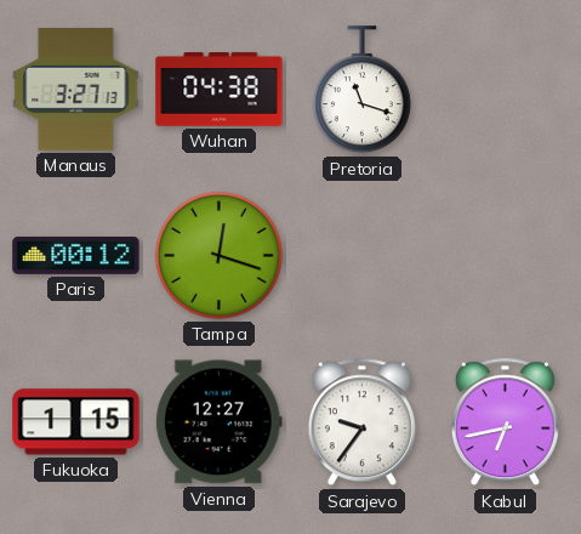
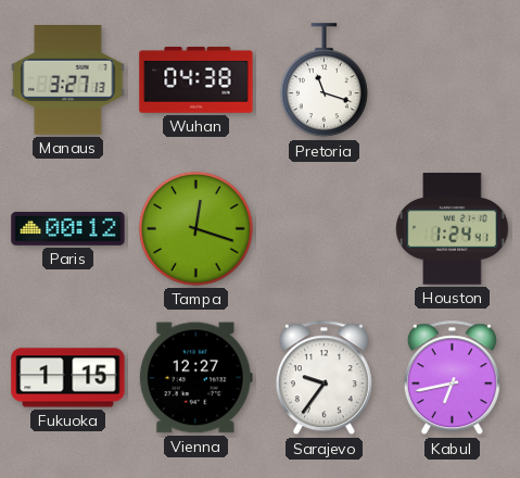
Houston: none -> 1:24
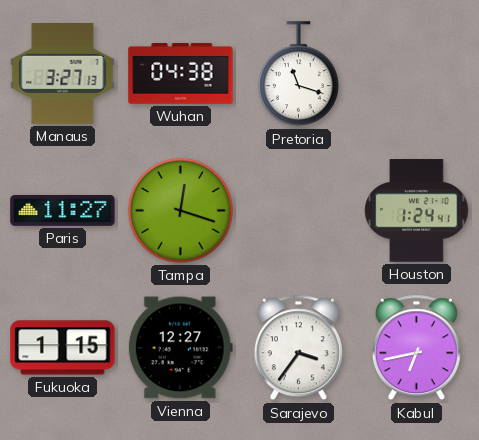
Paris: 00:12 -> 11:27
Sarajevo: 9:36 -> 3:36
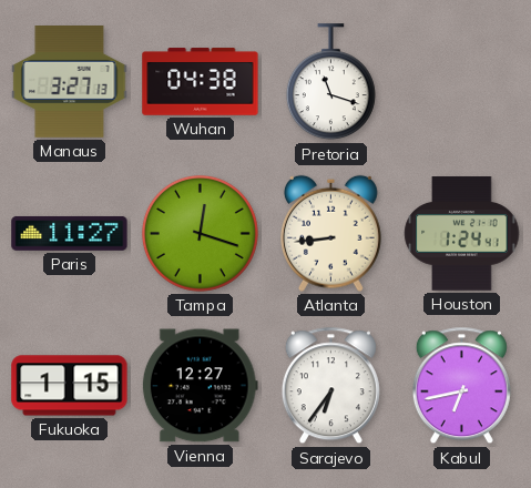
Atlanta: none -> 8:44
Sarajevo: 3:36 -> 6:36
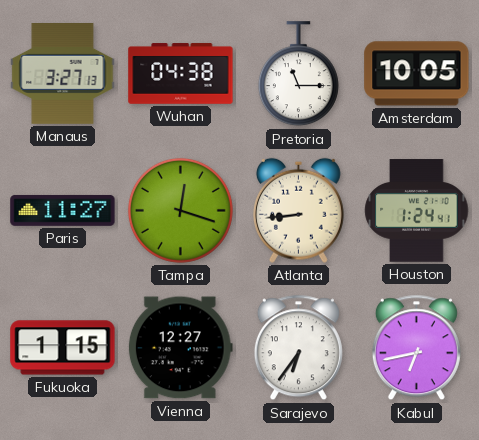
Pretoria: 11:18 -> 11:15
Amsterdam: none -> 10:05
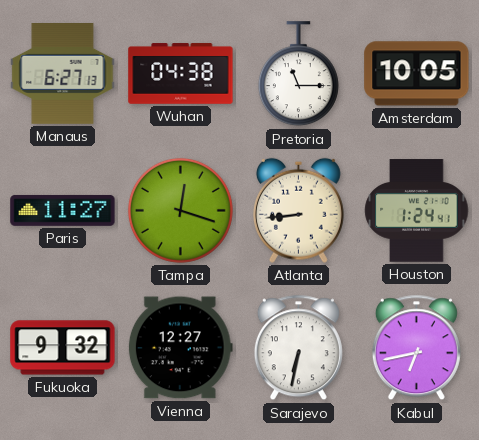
Manaus: 3:27 -> 6:27
Fukuoka: 1:15 -> 9:32
Sarajevo: 6:36 -> 6:32
